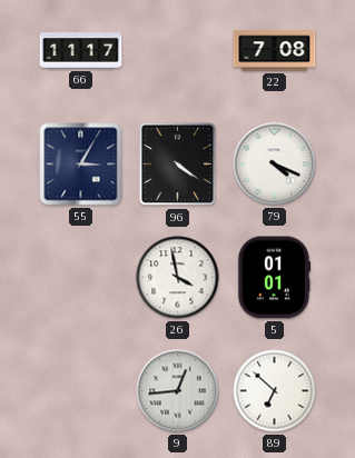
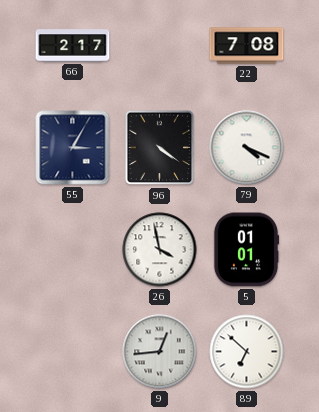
66: 11:17 -> 2:17
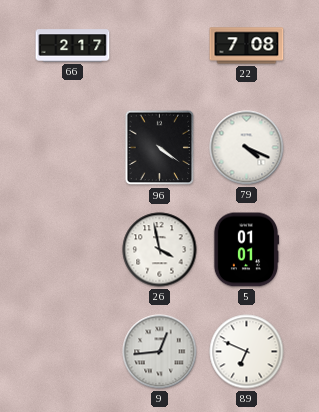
55: 3:05 -> none
89: 6:52 -> 6:49
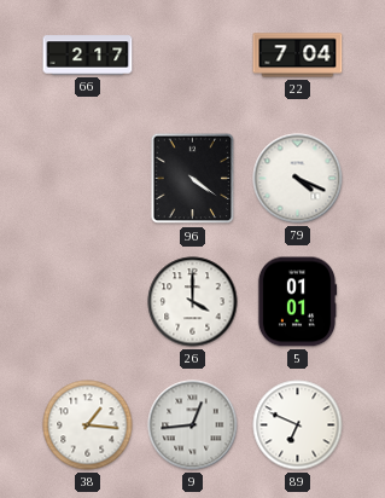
22: 7:08 -> 7:04
26: 3:58 -> 4:00
38: none -> 1:16
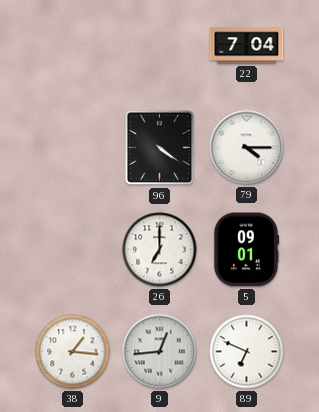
66: 2:17 -> none
79: 4:19 -> 4:15
26: 4:00 -> 7:00
5: 01:01 -> 09:01
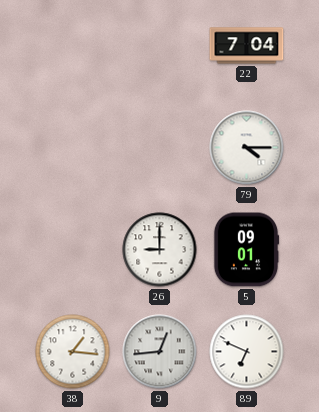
96: 4:21 -> none
26: 7:00 -> 9:00
